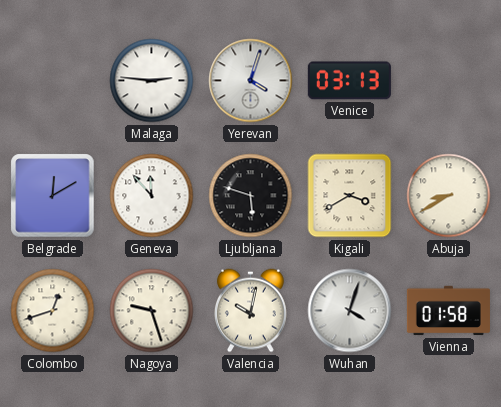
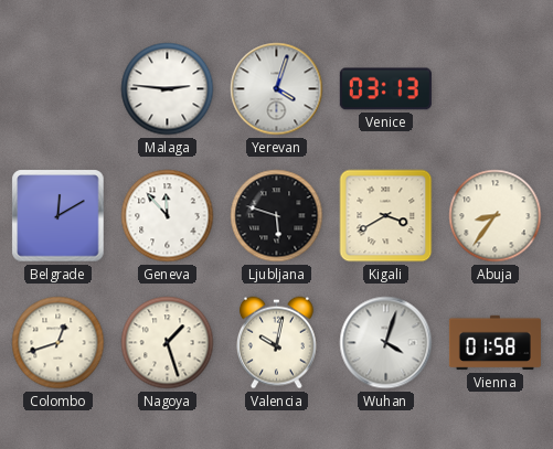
Abuja: 8:40 -> 8:36
Nagoya: 9:27 -> 1:27
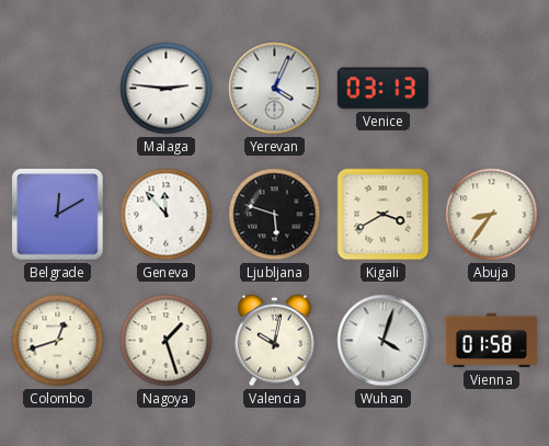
Yerevan: 4:03 -> 4:04
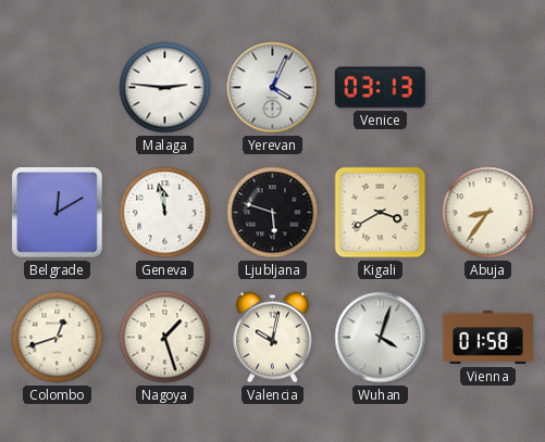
Geneva: 11:53 -> 11:58
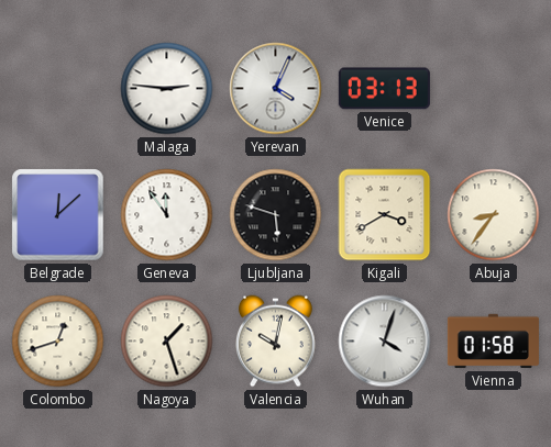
Belgrade: 12:10 -> 12:08
Geneva: 11:58 -> 11:54
